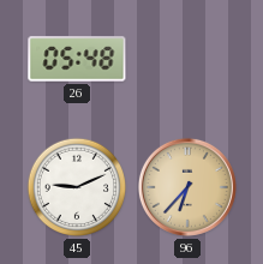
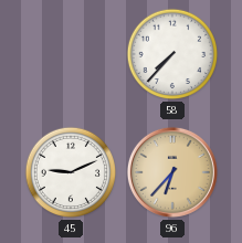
26: 05:48 -> none
58: none -> 7:37
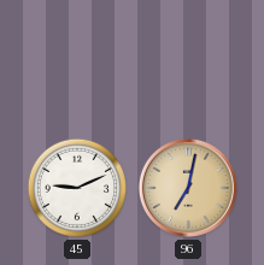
58: 7:37 -> none
96: 6:37 -> 7:02
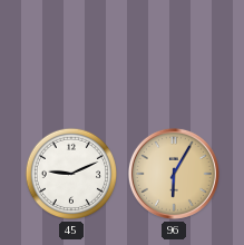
96: 7:02 -> 6:05
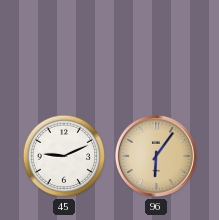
96: 6:05 -> 6:06
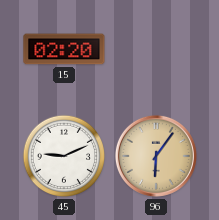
15: none -> 02:20
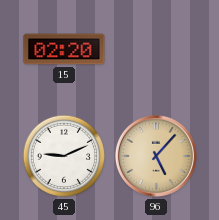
96: 6:06 -> 5:07
